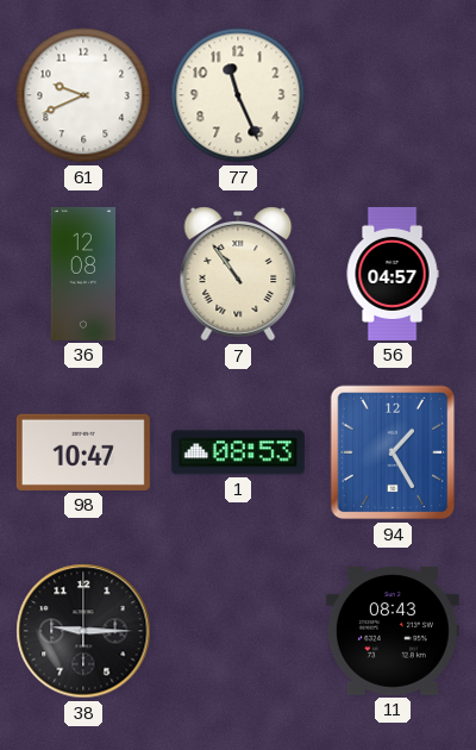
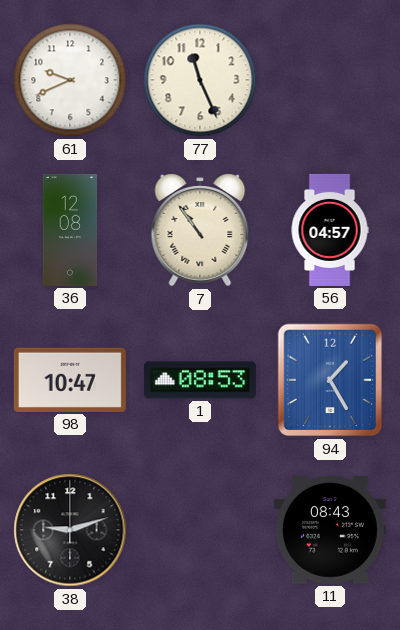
38: 9:15 -> 9:12
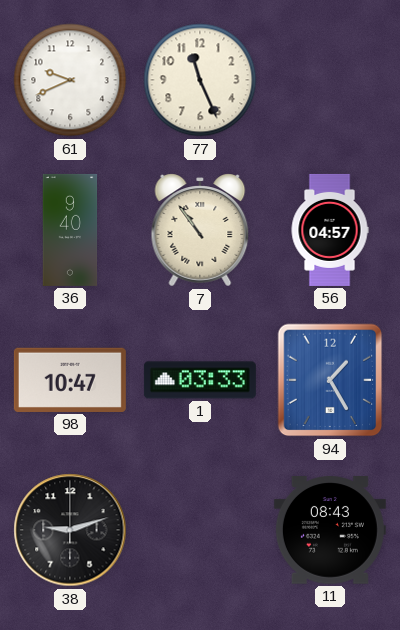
36: 12:08 -> 9:40
1: 08:53 -> 03:33
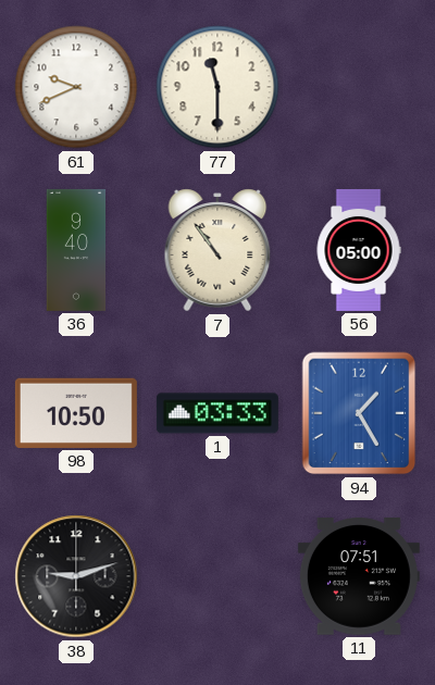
77: 11:26 -> 11:30
56: 04:57 -> 05:00
98: 10:47 -> 10:50
11: 08:43 -> 07:51
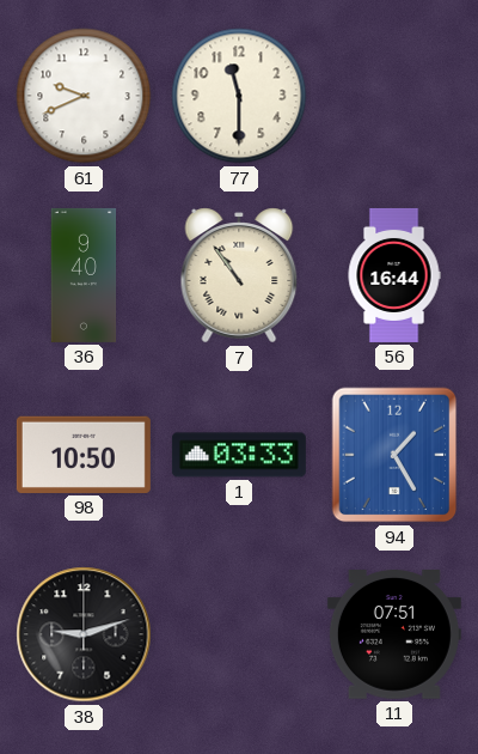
56: 05:00 -> 16:44
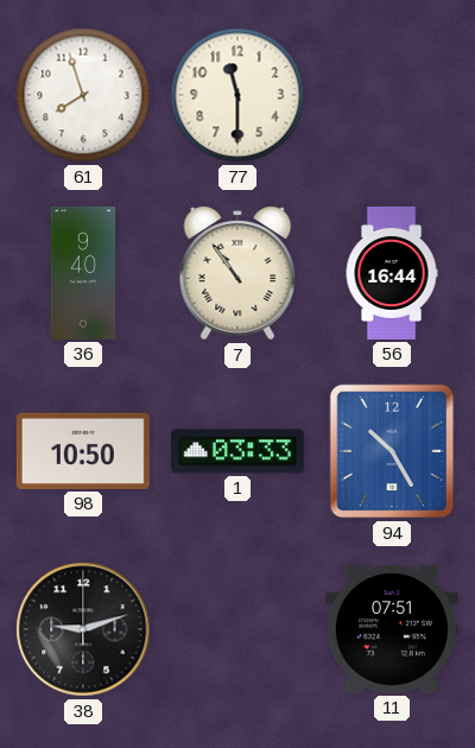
61: 9:41 -> 7:57
94: 1:25 -> 10:25
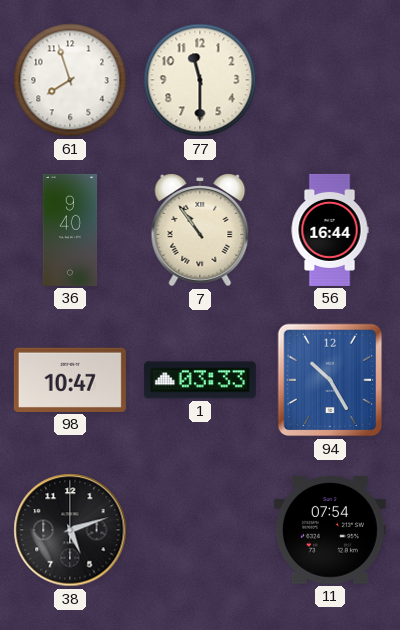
98: 10:50 -> 10:47
38: 9:12 -> 5:12
11: 07:51 -> 07:54
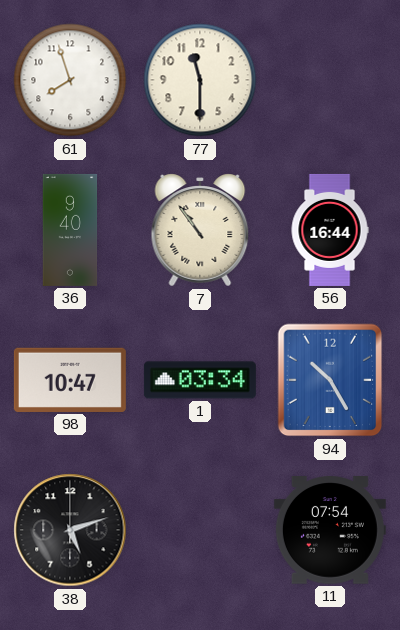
1: 03:33 -> 03:34
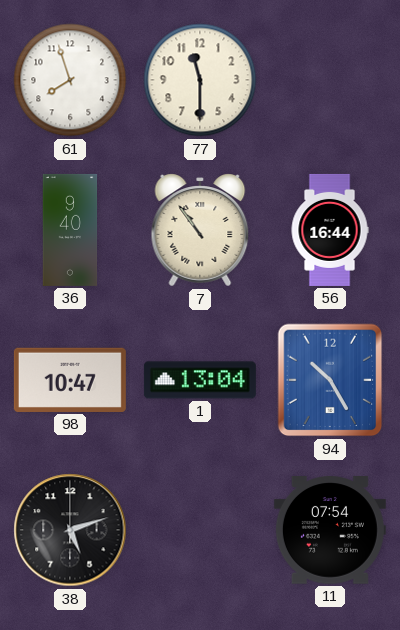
1: 03:34 -> 13:04
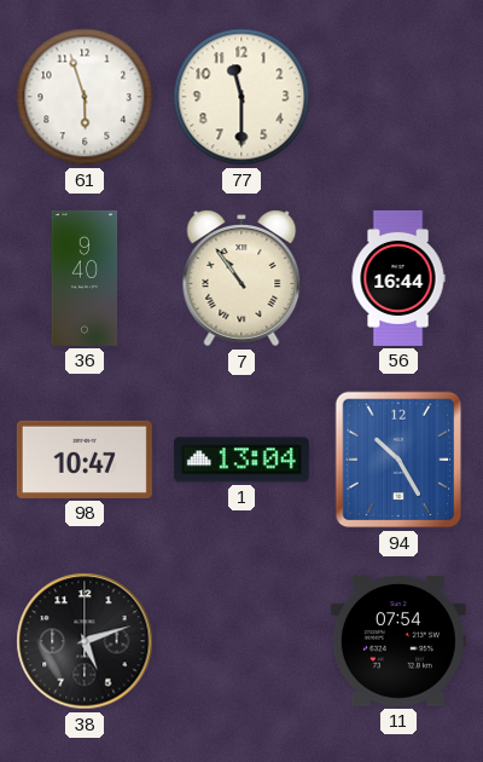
61: 7:57 -> 5:57
